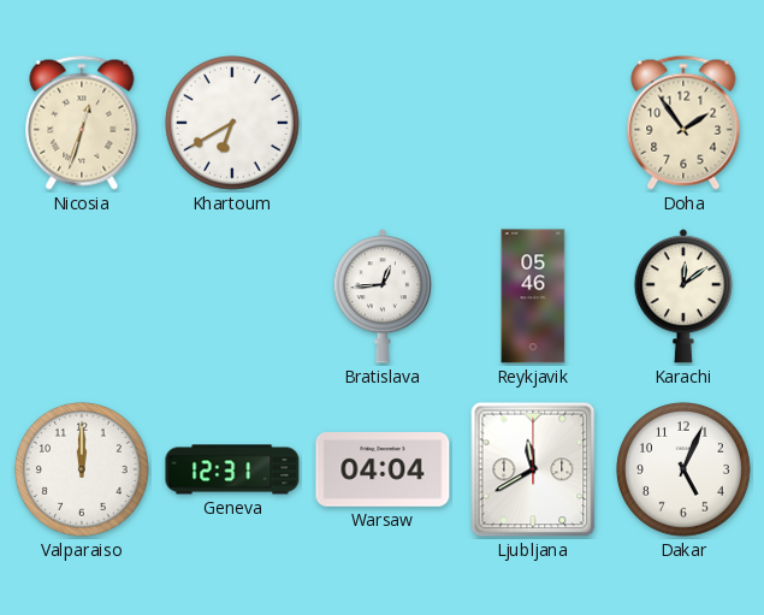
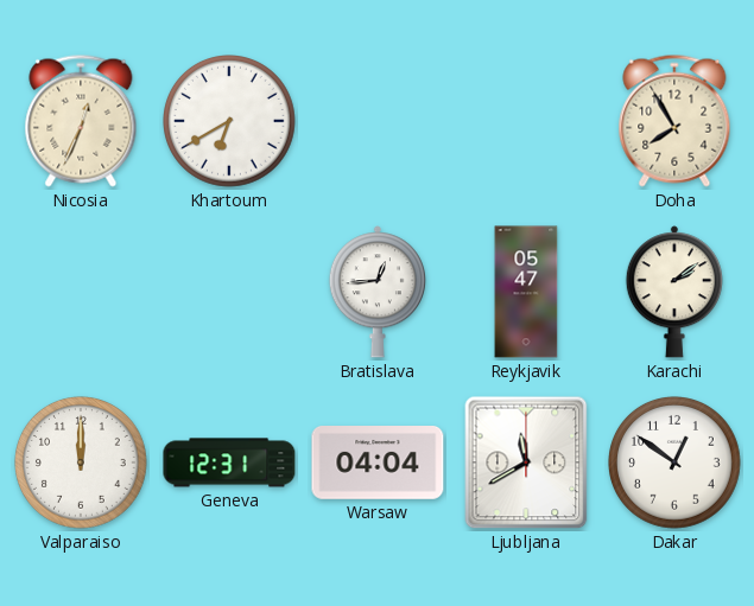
Nicosia: 12:33 -> 12:34
Doha: 1:54 -> 7:55
Reykjavik: 05:46 -> 05:47
Karachi: 12:09 -> 2:09
Dakar: 5:04 -> 12:51
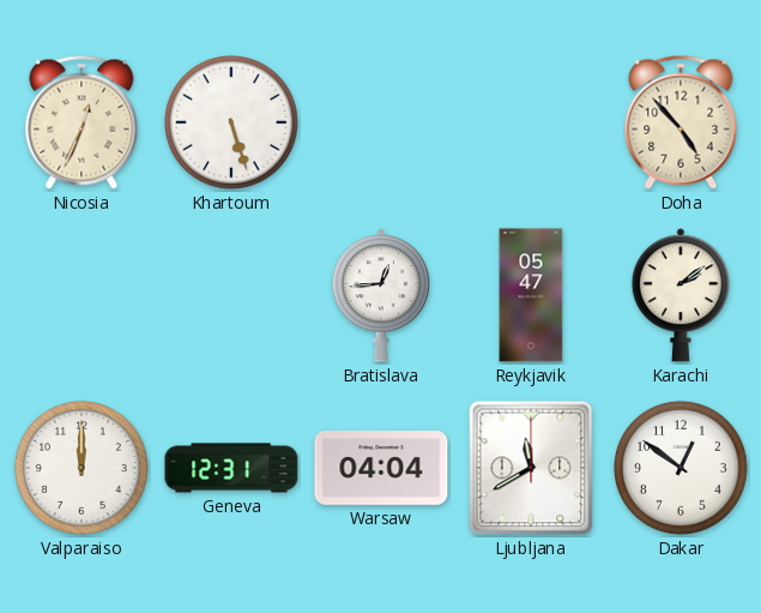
Khartoum: 6:40 -> 5:27
Doha: 7:55 -> 4:53
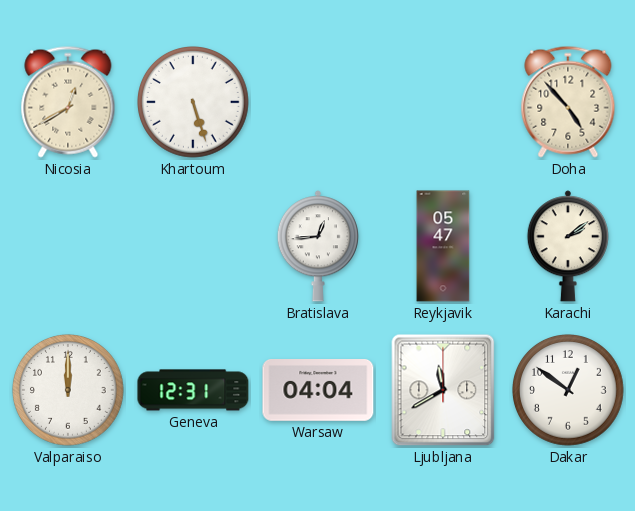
Nicosia: 12:34 -> 12:40
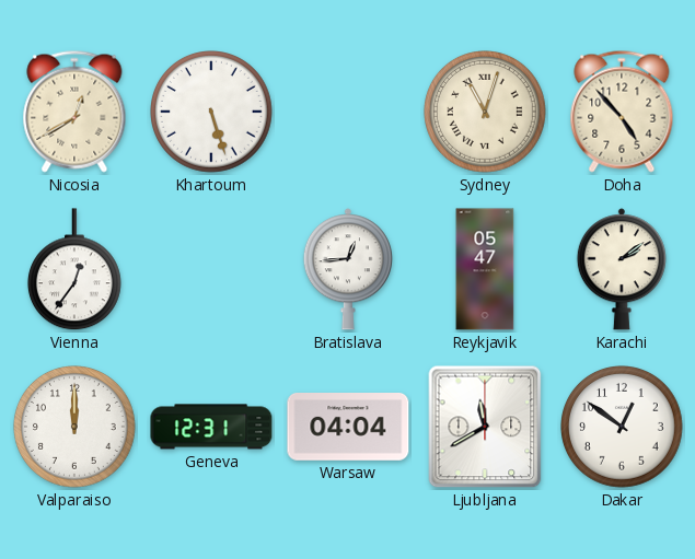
Sydney: none -> 11:03
Vienna: none -> 12:36
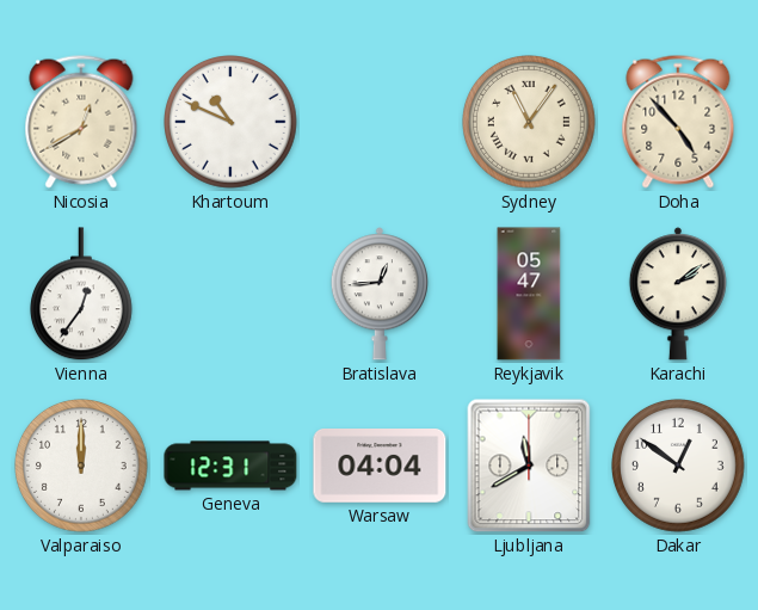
Khartoum: 5:27 -> 10:49
Sydney: 11:03 -> 11:06
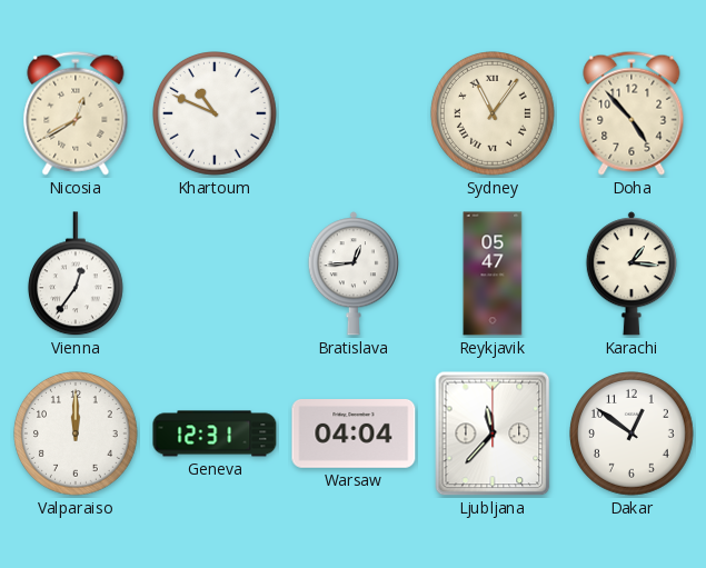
Karachi: 2:09 -> 1:16
Ljubljana: 11:40 -> 11:37
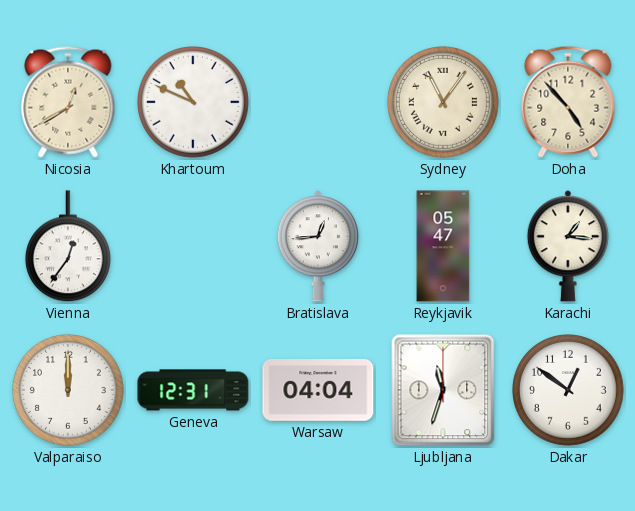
Ljubljana: 11:37 -> 11:33
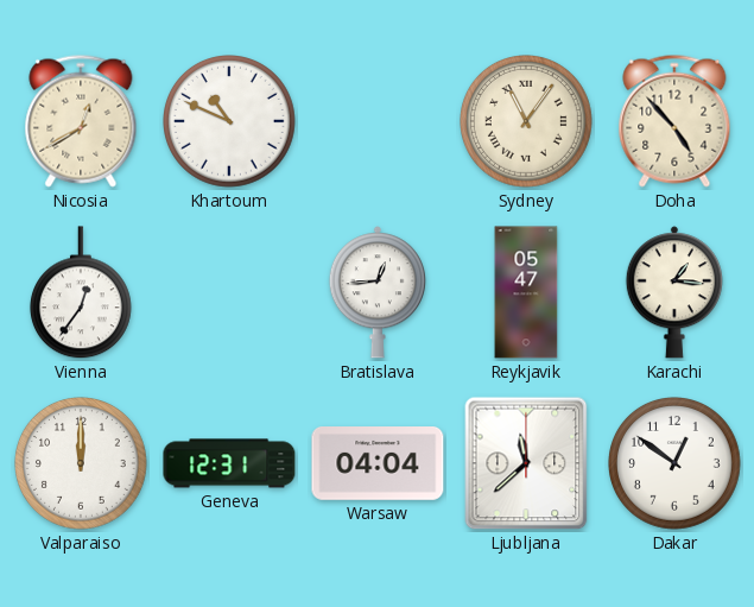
Ljubljana: 11:33 -> 11:38
